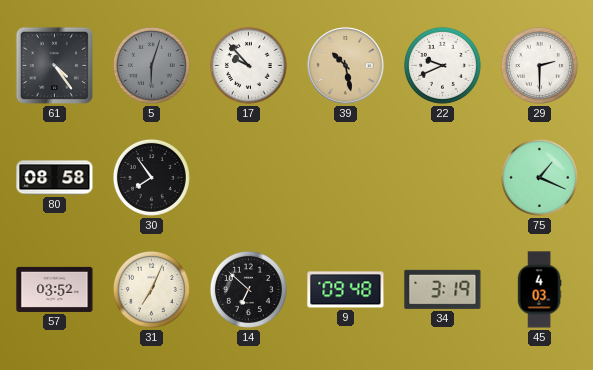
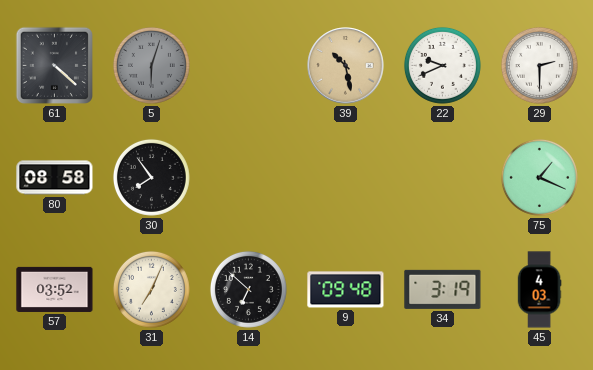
61: 4:24 -> 4:22
17: 9:53 -> none
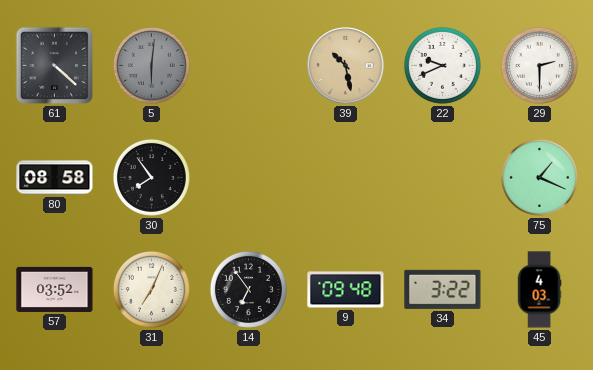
5: 6:03 -> 6:01
14: 6:52 -> 6:54
34: 3:19 -> 3:22
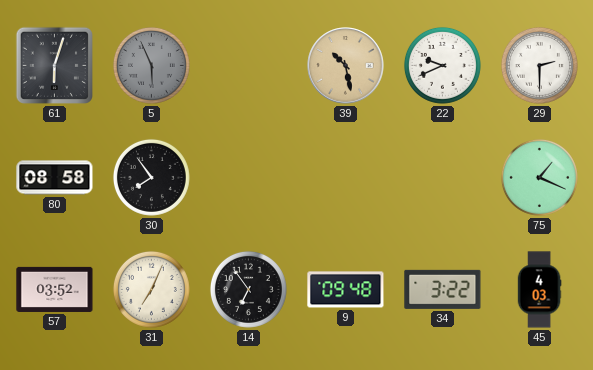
61: 4:22 -> 6:03
5: 6:01 -> 5:56
